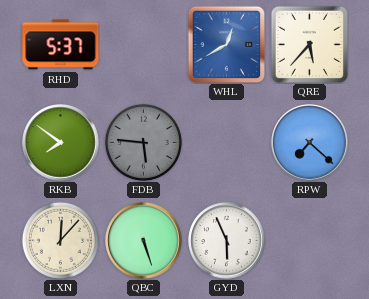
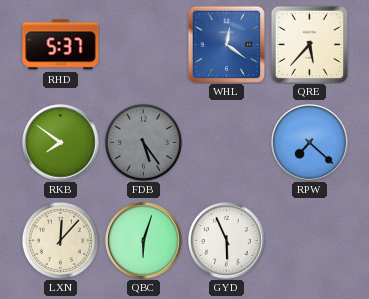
WHL: 12:40 -> 12:21
FDB: 5:46 -> 5:24
QBC: 5:27 -> 6:03
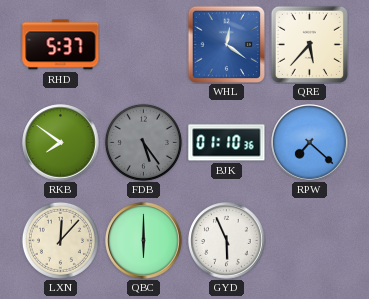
BJK: none -> 01:10
QBC: 6:03 -> 6:00
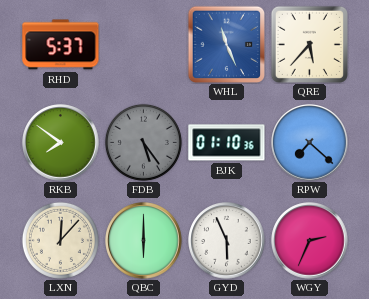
WHL: 12:21 -> 11:26
WGY: none -> 2:34
